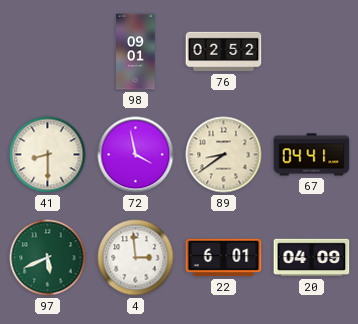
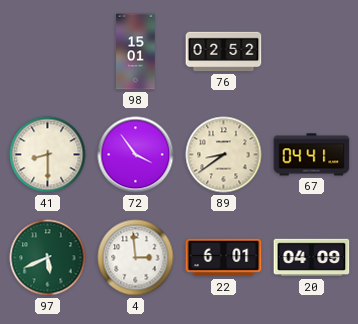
98: 09:01 -> 15:01
72: 3:58 -> 3:54
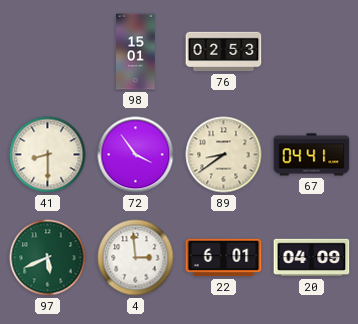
76: 02:52 -> 02:53
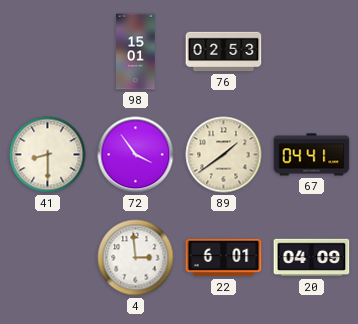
89: 8:39 -> 1:39
97: 5:41 -> none
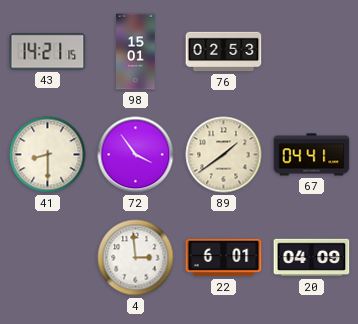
43: none -> 14:21
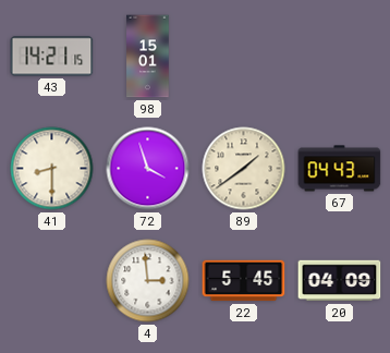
76: 02:53 -> none
72: 3:54 -> 3:57
67: 04:41 -> 04:43
22: 6:01 -> 5:45
